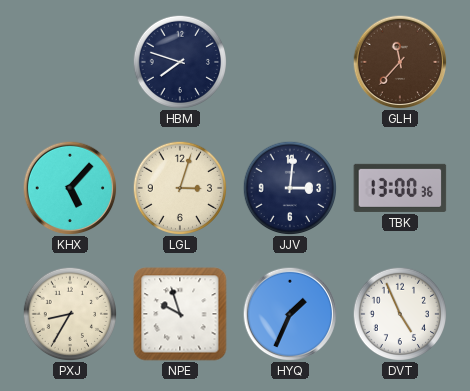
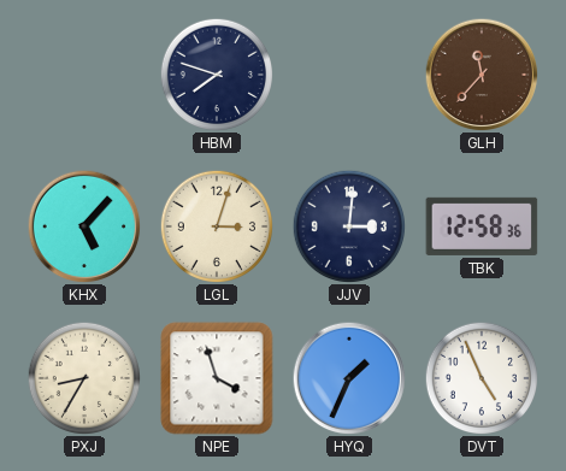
TBK: 13:00 -> 12:58
NPE: 9:57 -> 3:57
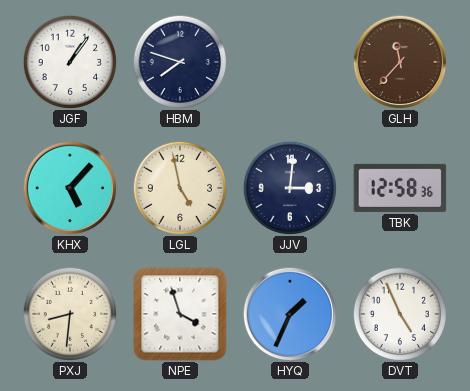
JGF: none -> 1:06
LGL: 3:03 -> 4:58
PXJ: 8:35 -> 8:31
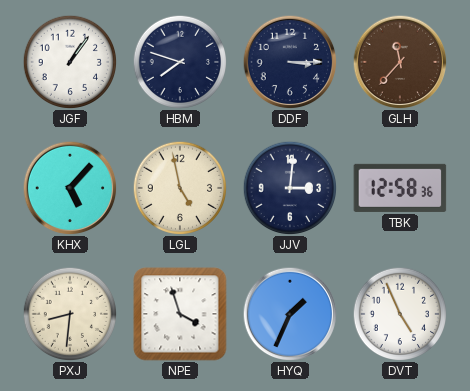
DDF: none -> 3:15
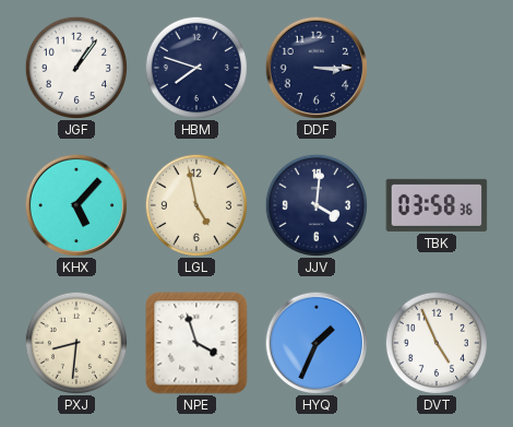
GLH: 11:37 -> none
JJV: 3:01 -> 4:01
TBK: 12:58 -> 03:58
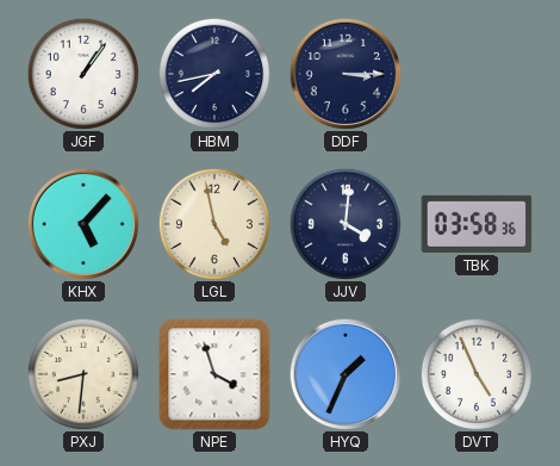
HBM: 7:48 -> 7:43
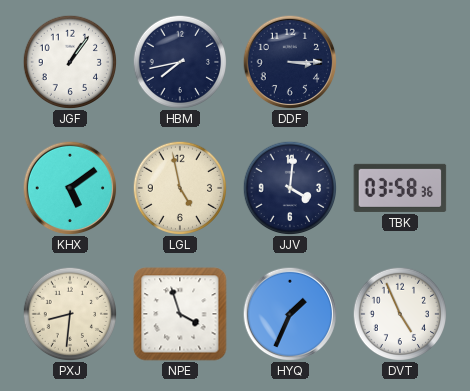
KHX: 5:07 -> 5:09
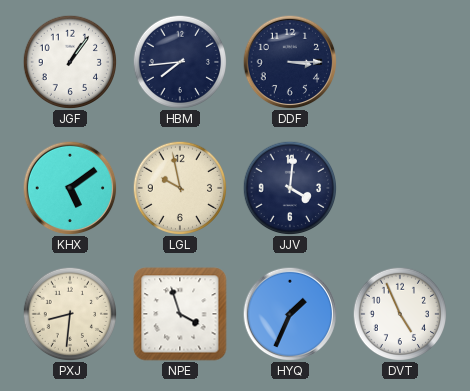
HBM: 7:43 -> 7:44
LGL: 4:58 -> 9:58
TBK: 03:58 -> none
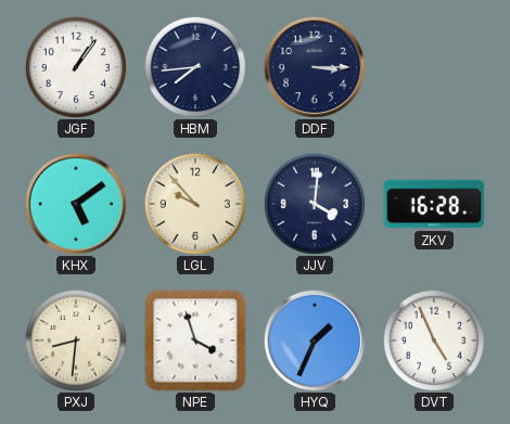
LGL: 9:58 -> 9:53
ZKV: none -> 16:28
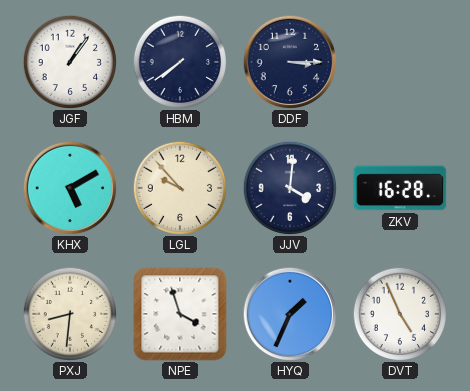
HBM: 7:44 -> 7:39
KHX: 5:09 -> 5:10
